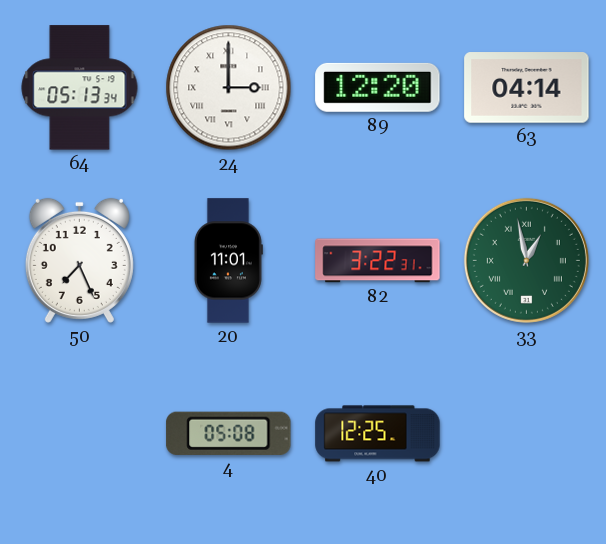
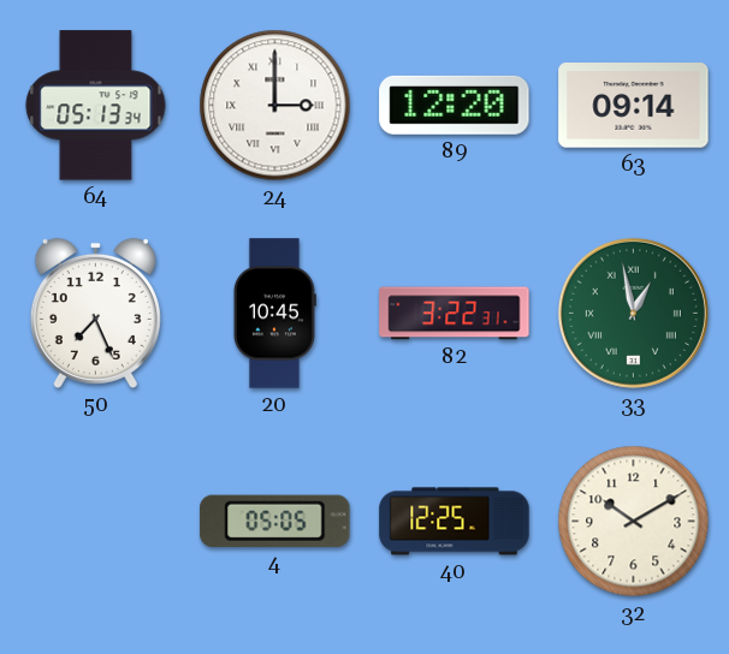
63: 04:14 -> 09:14
20: 11:01 -> 10:45
4: 05:08 -> 05:05
32: none -> 10:10
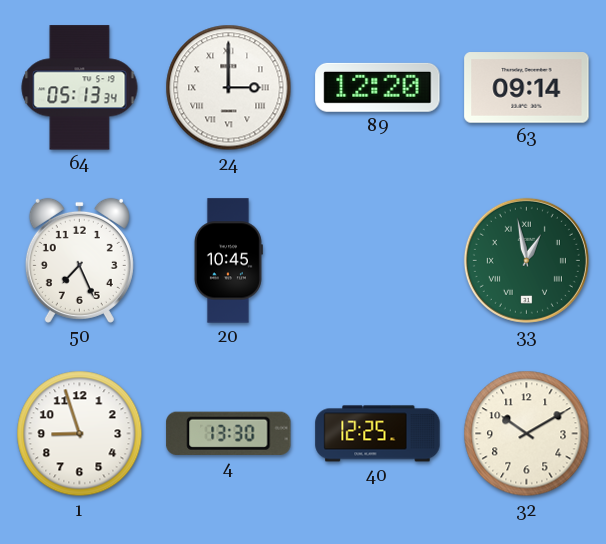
82: 3:22 -> none
1: none -> 8:57
4: 05:05 -> 13:30
